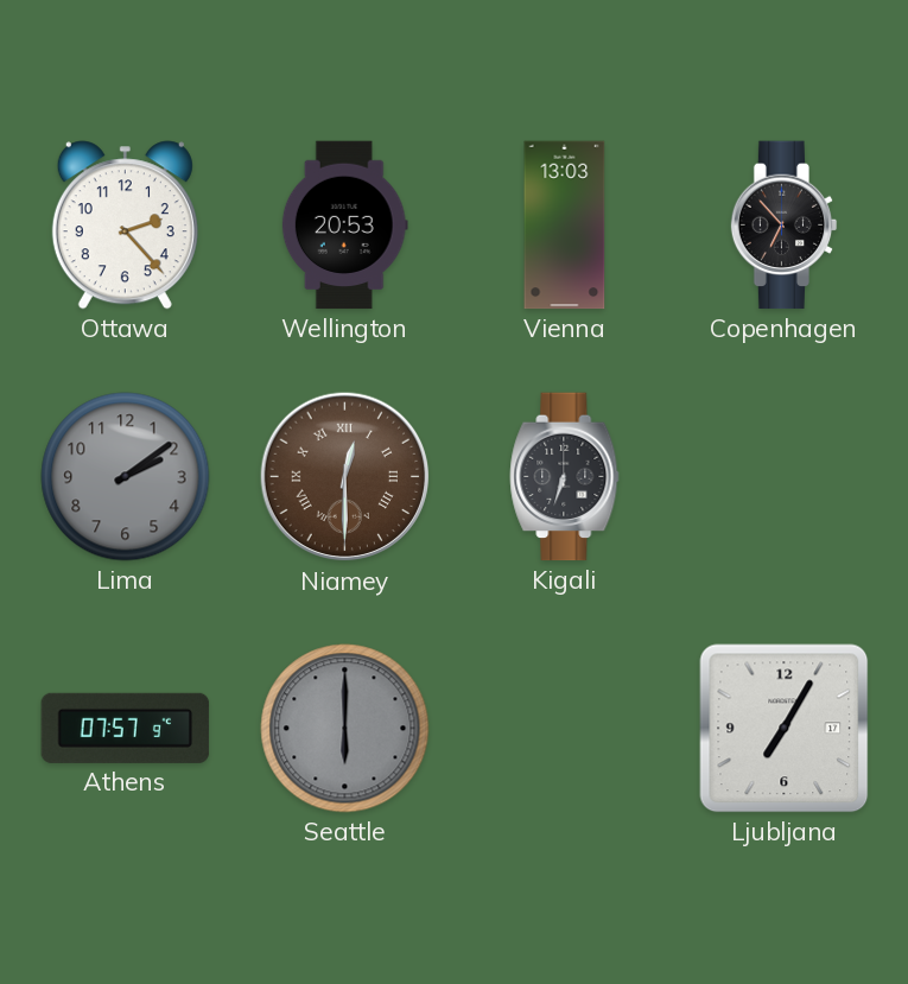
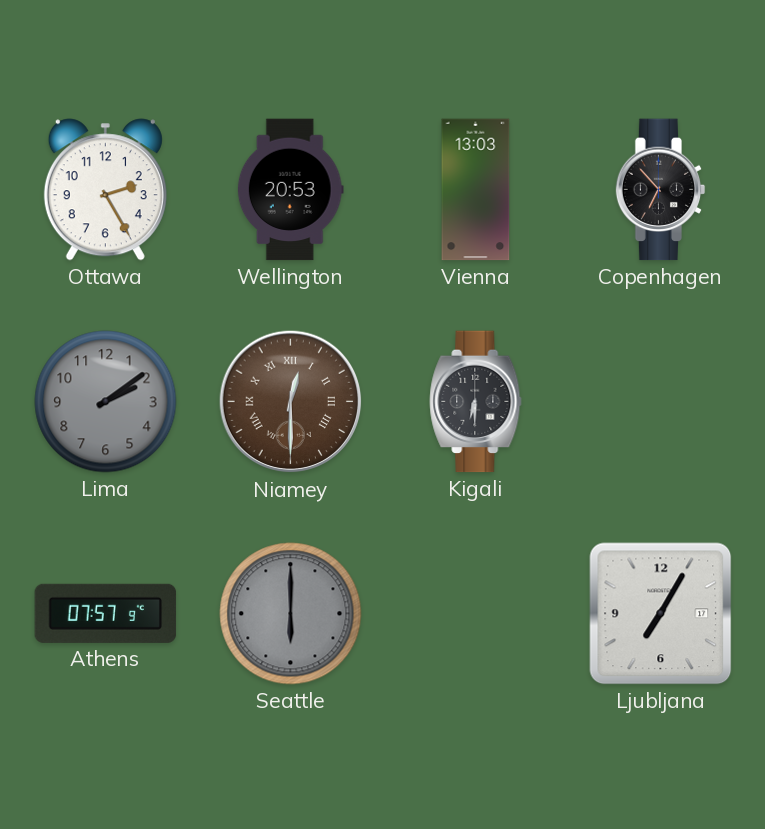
Ottawa: 2:23 -> 2:25
Kigali: 6:33 -> 6:30
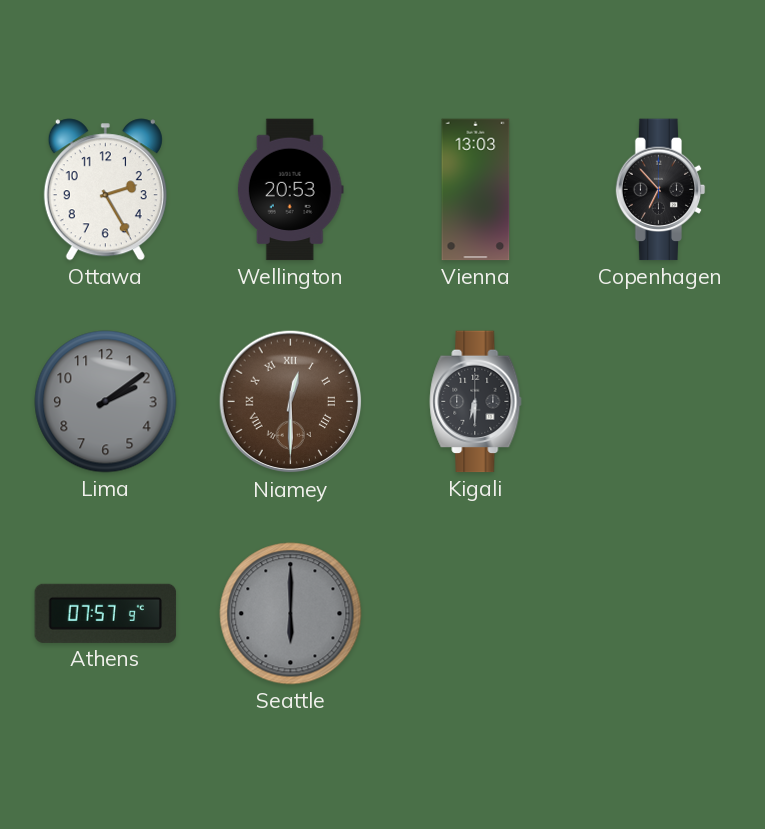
Ljubljana: 7:05 -> none
